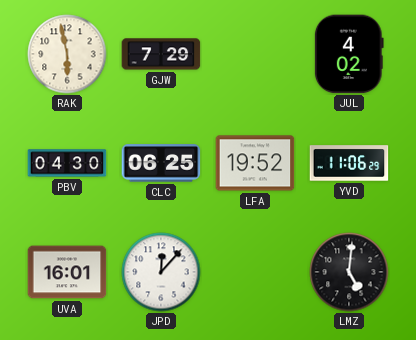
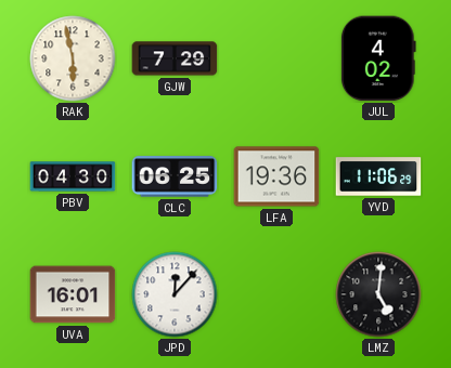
LFA: 19:52 -> 19:36
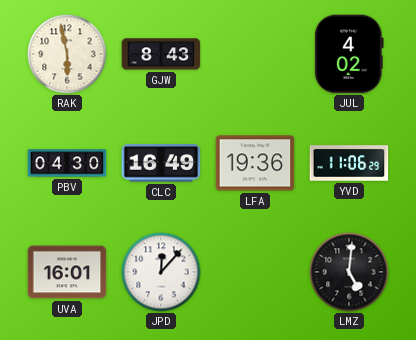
GJW: 7:29 -> 8:43
CLC: 06:25 -> 16:49
